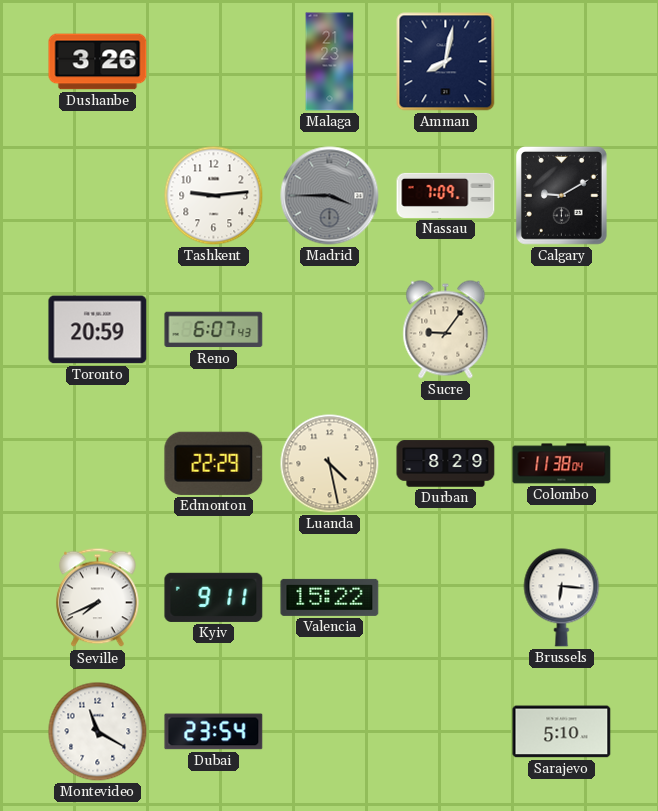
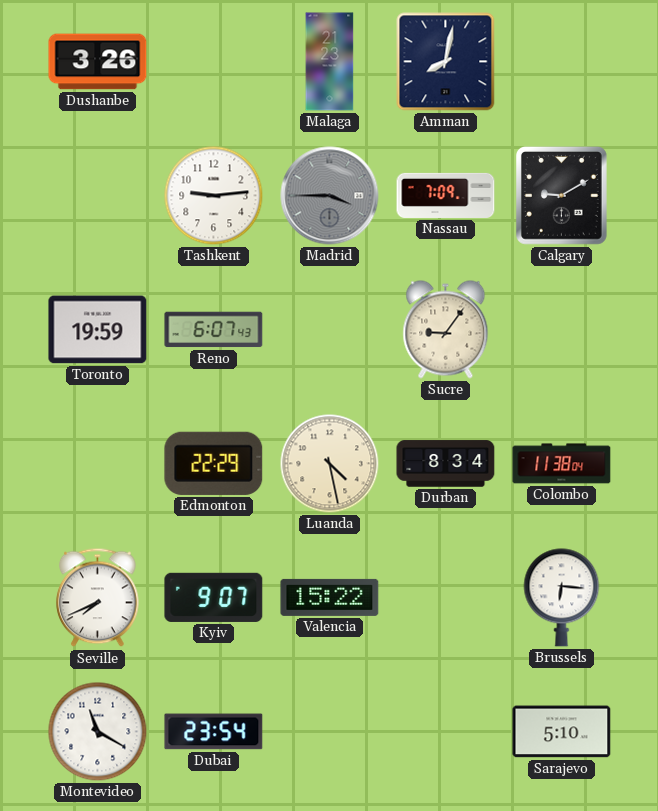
Toronto: 20:59 -> 19:59
Durban: 8:29 -> 8:34
Kyiv: 9:11 -> 9:07
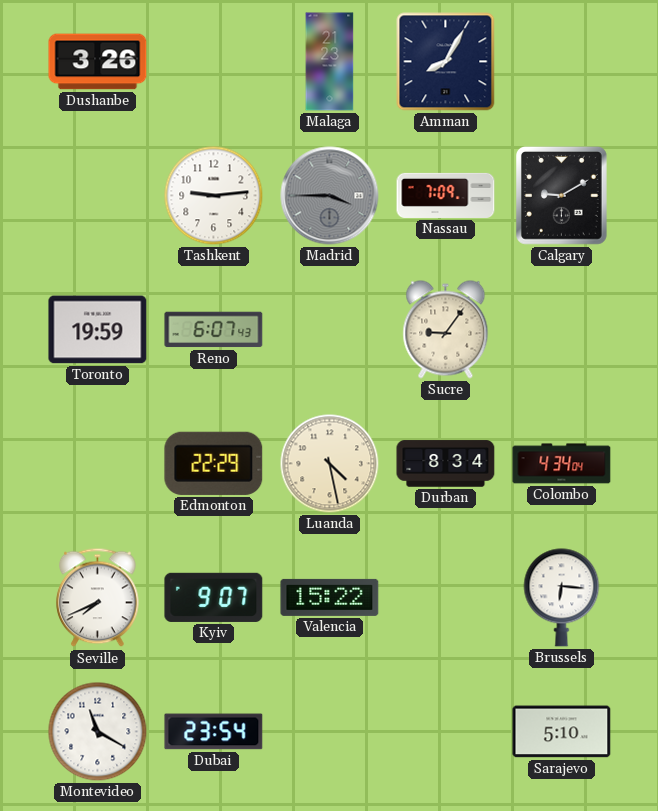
Amman: 8:02 -> 8:05
Colombo: 11:38 -> 4:34
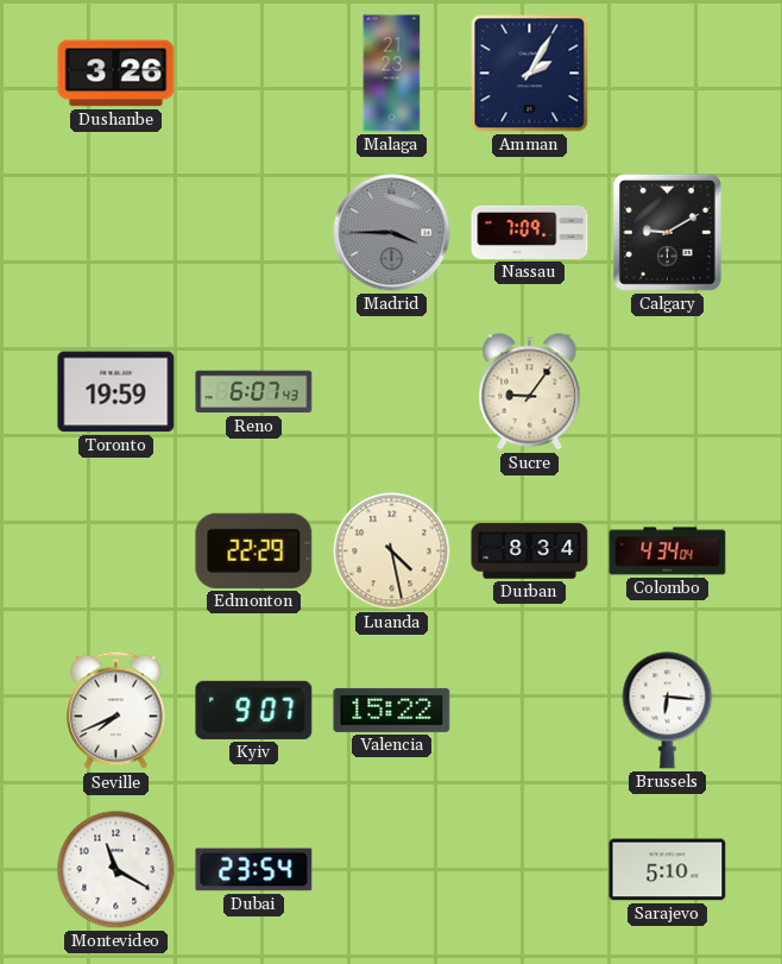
Amman: 8:05 -> 2:05
Tashkent: 9:14 -> none
